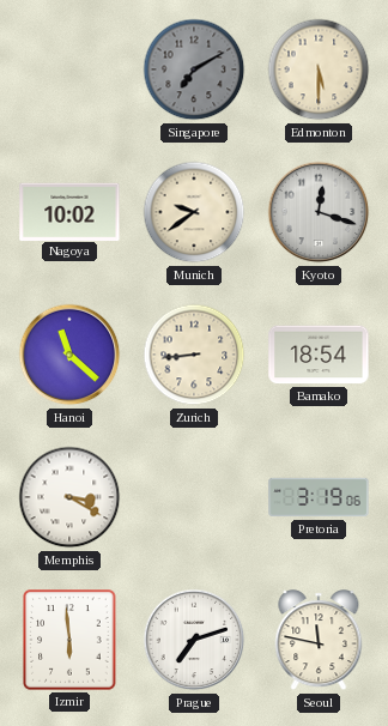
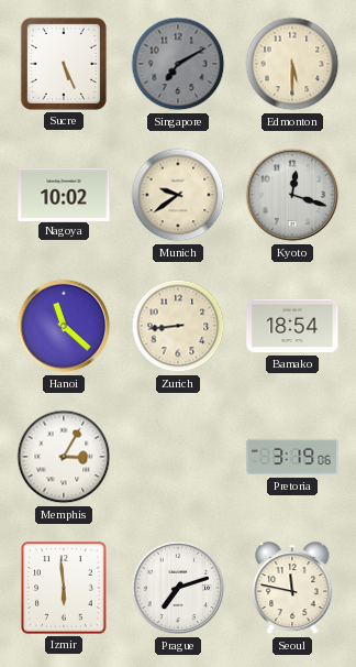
Sucre: none -> 5:26
Memphis: 3:20 -> 3:05
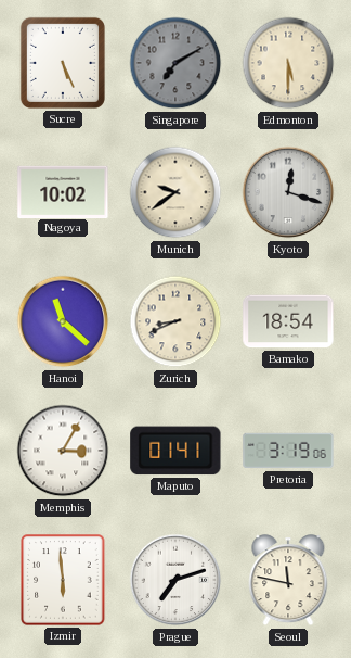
Zurich: 8:44 -> 8:41
Maputo: none -> 01:41
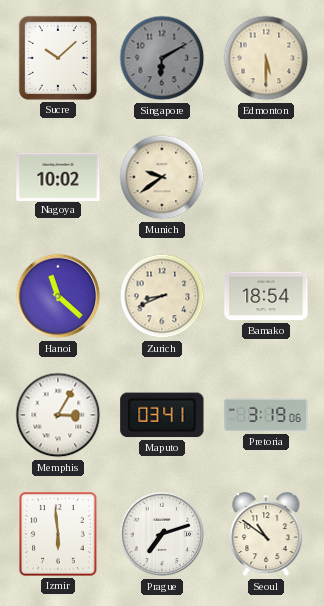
Sucre: 5:26 -> 10:08
Singapore: 7:10 -> 6:10
Kyoto: 12:18 -> none
Maputo: 01:41 -> 03:41
Seoul: 11:47 -> 10:51
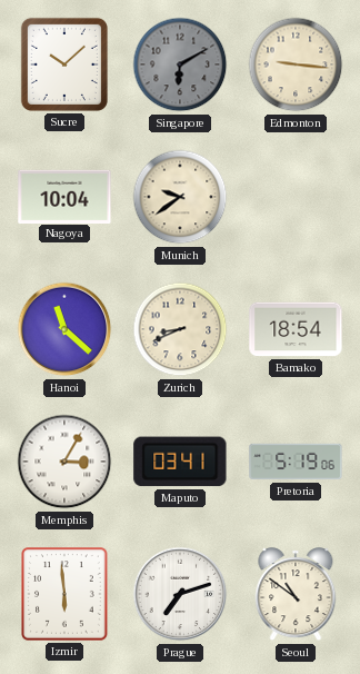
Edmonton: 5:30 -> 9:16
Nagoya: 10:02 -> 10:04
Pretoria: 3:19 -> 5:19
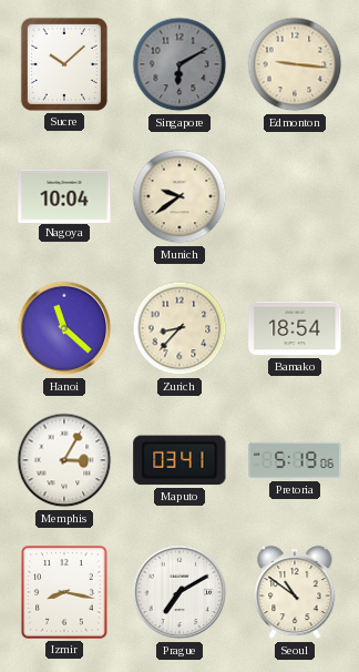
Zurich: 8:41 -> 8:37
Izmir: 5:59 -> 8:17
Prague: 7:12 -> 7:10
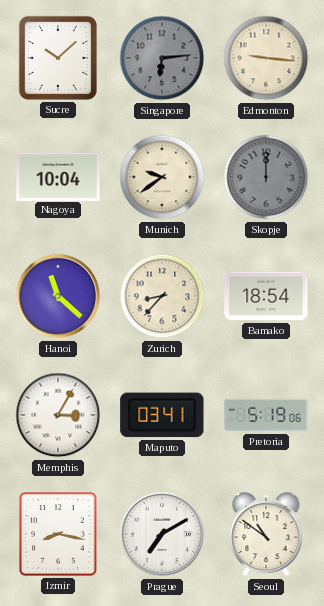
Singapore: 6:10 -> 6:14
Skopje: none -> 12:00
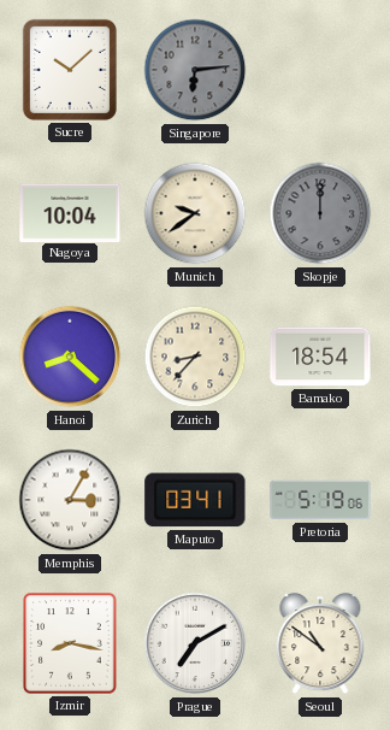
Edmonton: 9:16 -> none
Hanoi: 11:22 -> 8:22
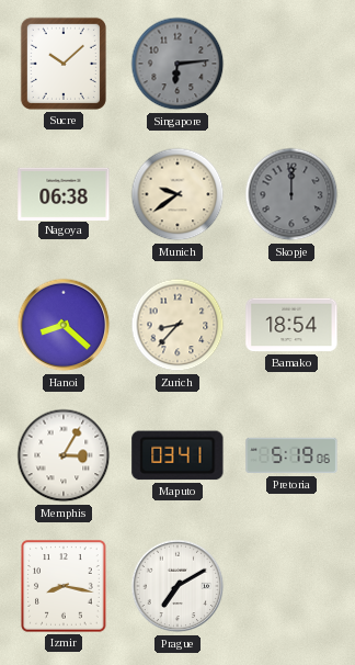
Nagoya: 10:04 -> 06:38
Seoul: 10:51 -> none
